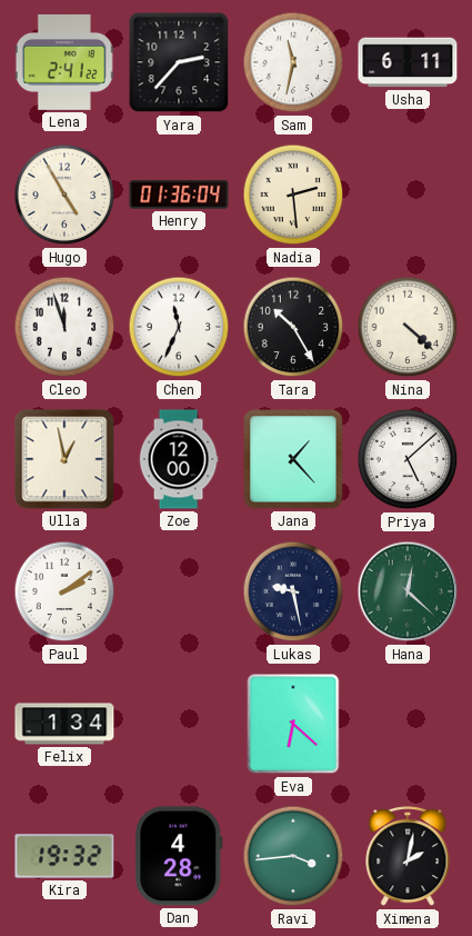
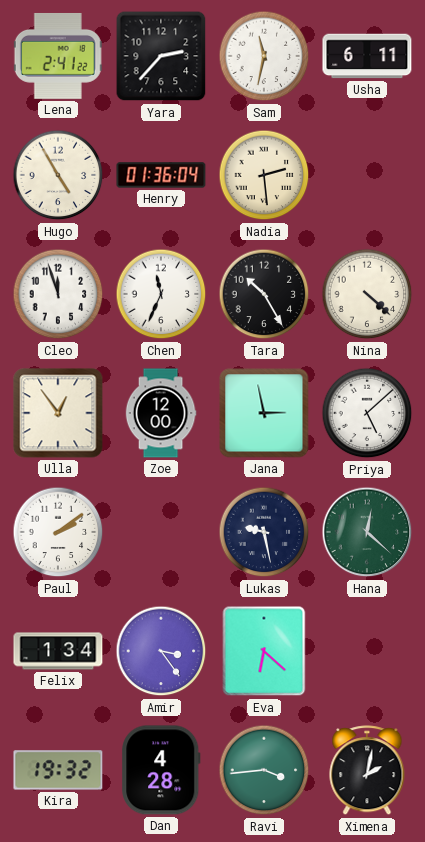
Ulla: 12:58 -> 12:54
Jana: 1:23 -> 2:58
Amir: none -> 3:24
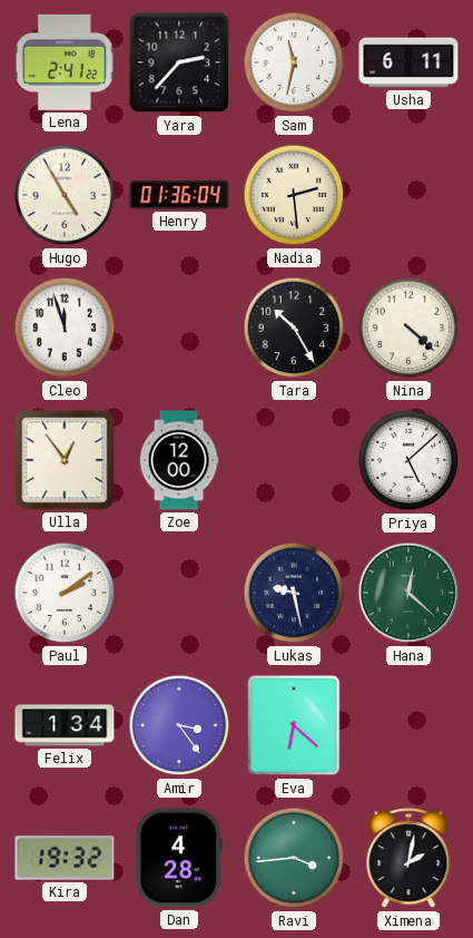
Chen: 11:34 -> none
Jana: 2:58 -> none
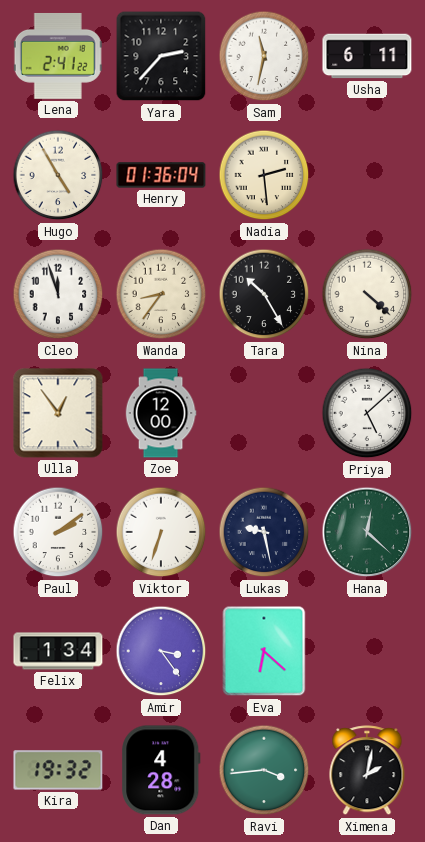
Wanda: none -> 8:36
Viktor: none -> 6:33
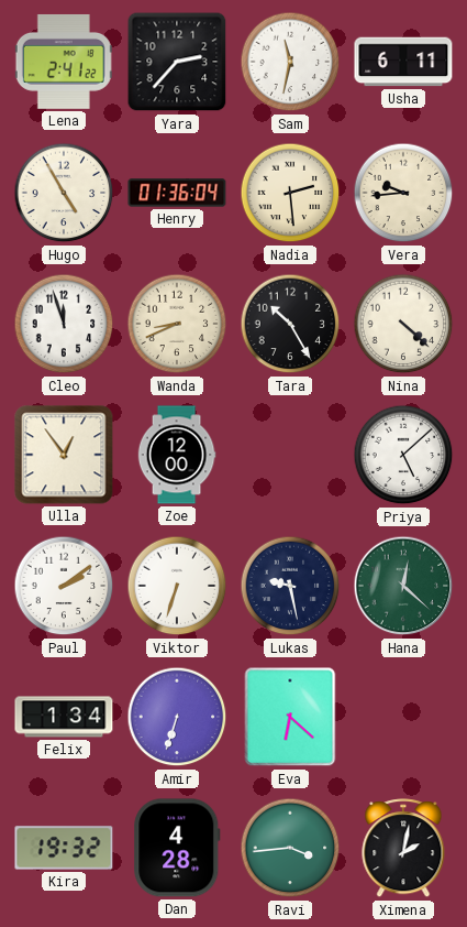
Vera: none -> 9:44
Wanda: 8:36 -> 8:41
Amir: 3:24 -> 6:33
